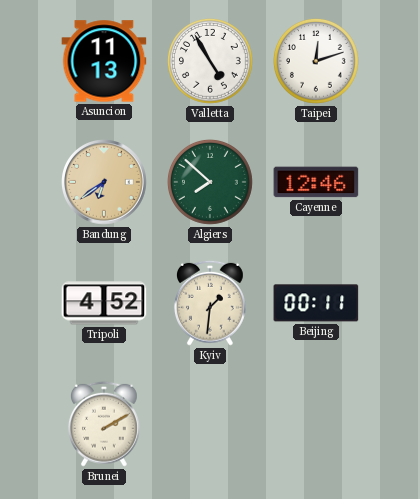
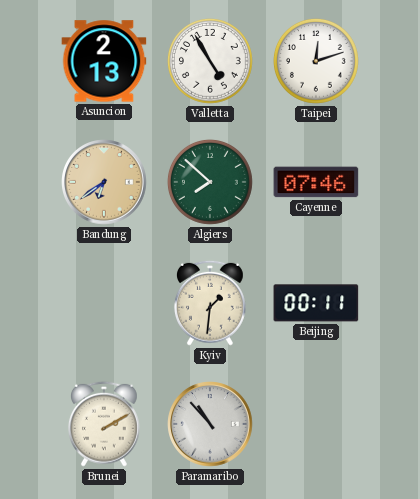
Asuncion: 11:13 -> 2:13
Cayenne: 12:46 -> 07:46
Tripoli: 4:52 -> none
Paramaribo: none -> 10:53
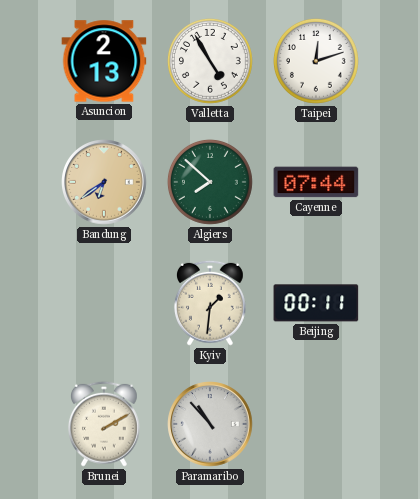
Cayenne: 07:46 -> 07:44
